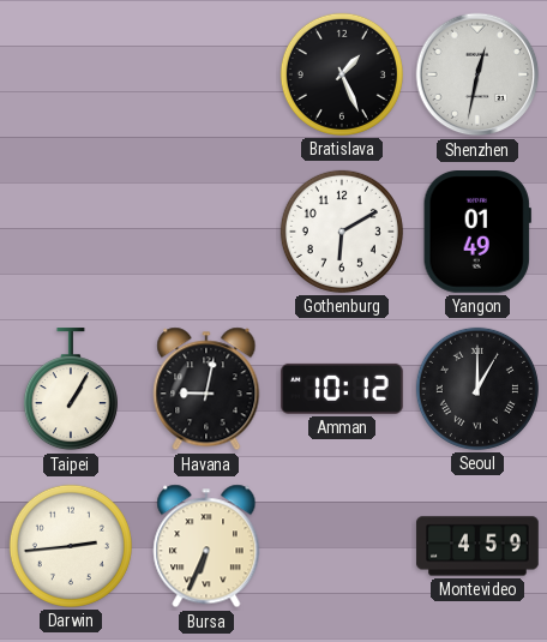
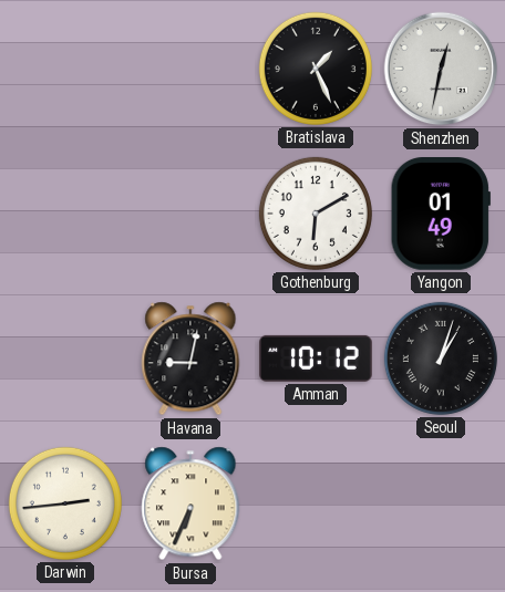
Taipei: 1:05 -> none
Seoul: 1:00 -> 1:03
Montevideo: 4:59 -> none
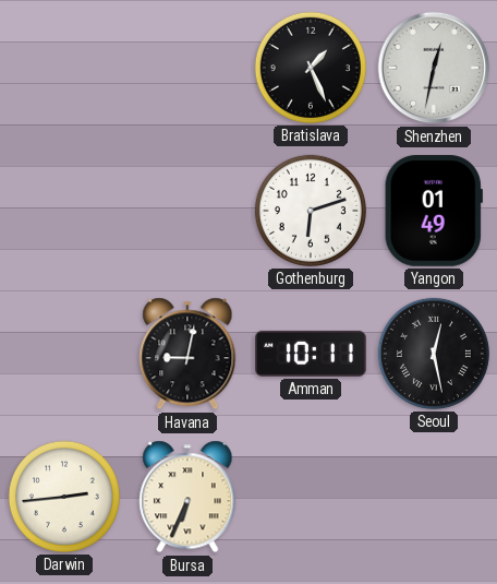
Gothenburg: 6:10 -> 6:12
Amman: 10:12 -> 10:11
Seoul: 1:03 -> 12:28
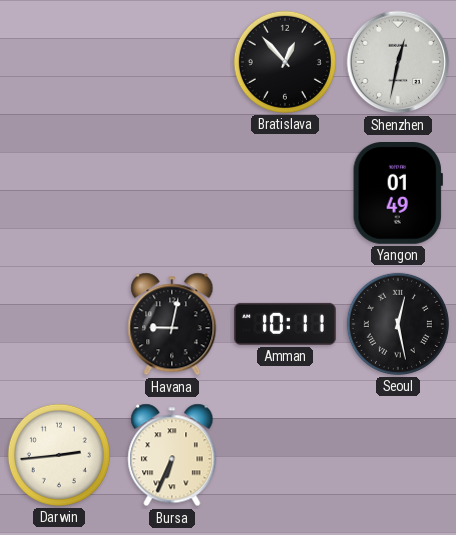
Bratislava: 1:26 -> 12:53
Gothenburg: 6:12 -> none
